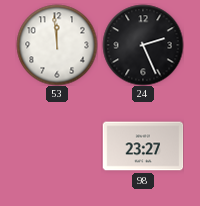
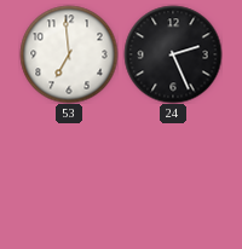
53: 11:59 -> 6:59
98: 23:27 -> none
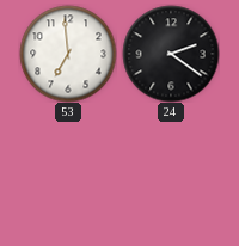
24: 2:26 -> 2:21
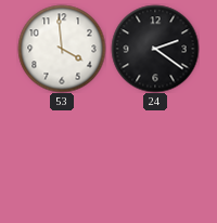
53: 6:59 -> 3:59
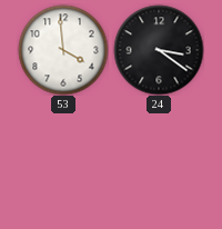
24: 2:21 -> 3:21
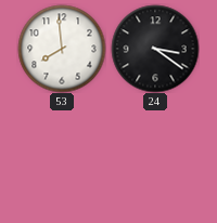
53: 3:59 -> 7:59
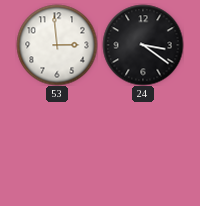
53: 7:59 -> 2:59
